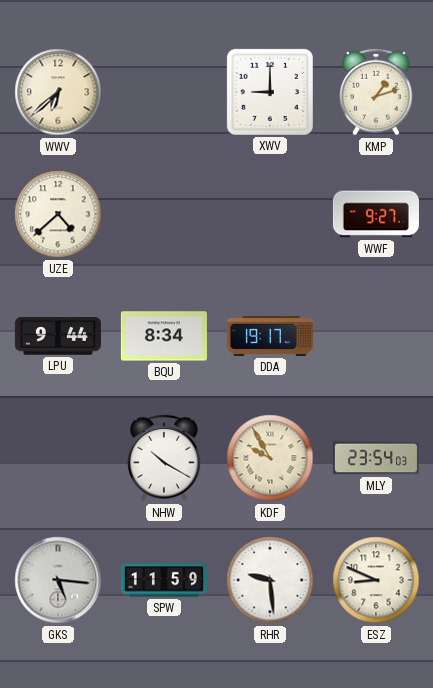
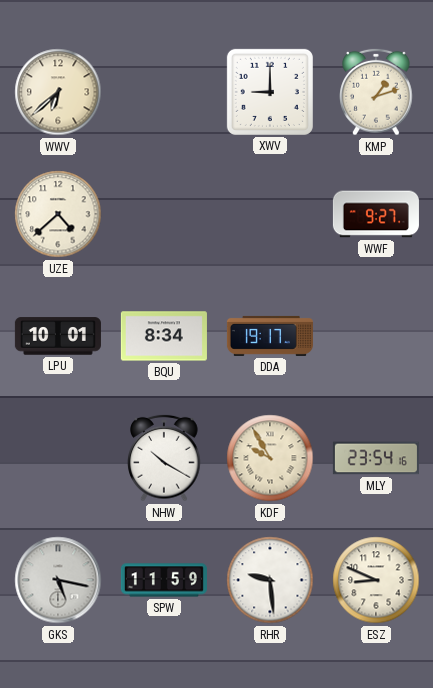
LPU: 9:44 -> 10:01
MLY: 23:54:03 -> 23:54:16
GKS: 5:16 -> 5:17
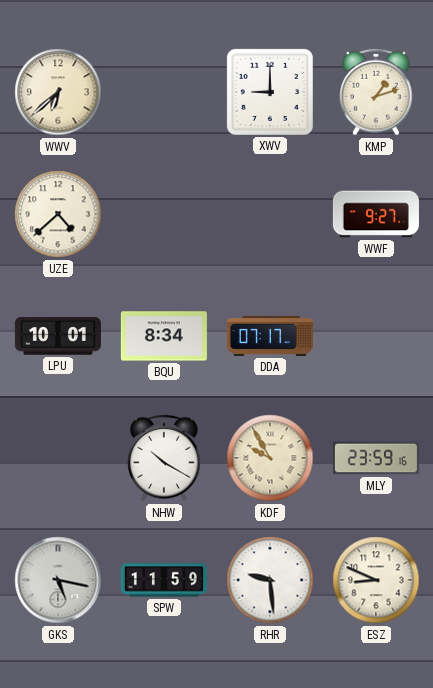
DDA: 19:17 -> 07:17
MLY: 23:54 -> 23:59
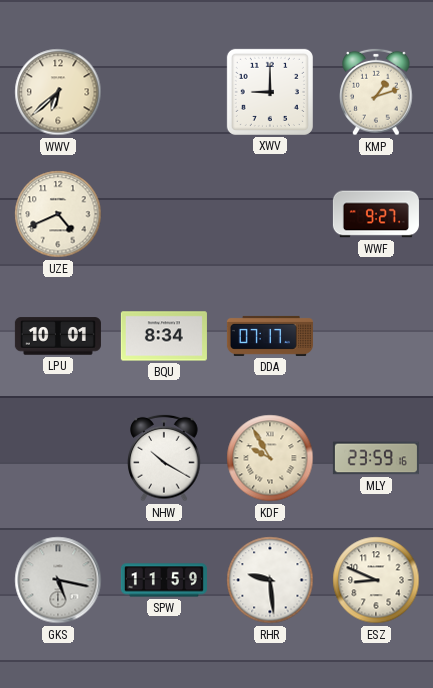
UZE: 4:38 -> 4:41
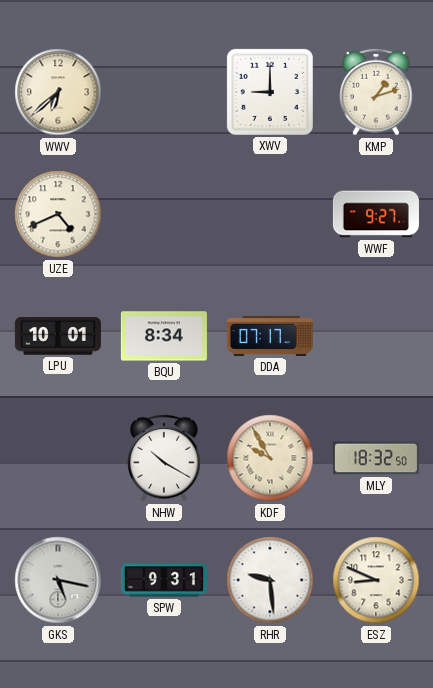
MLY: 23:59 -> 18:32
SPW: 11:59 -> 9:31
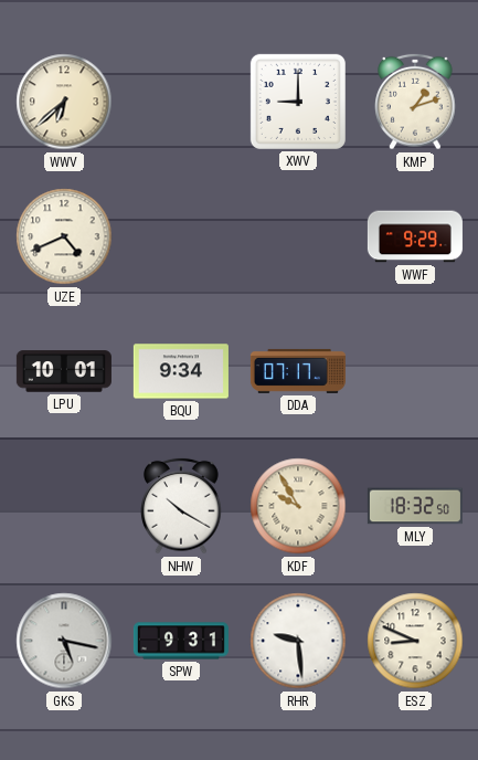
WWF: 9:27 -> 9:29
BQU: 8:34 -> 9:34
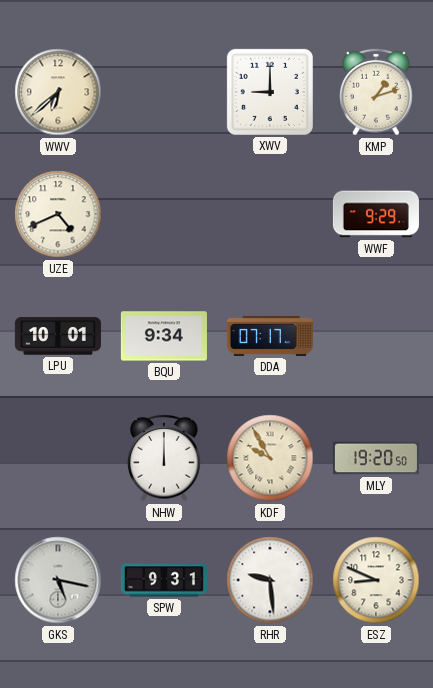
NHW: 10:20 -> 12:00
MLY: 18:32 -> 19:20
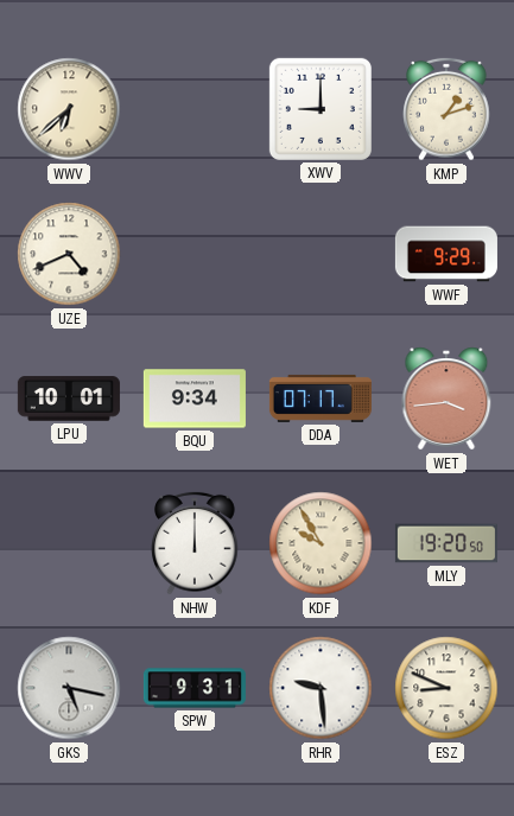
WET: none -> 3:44
